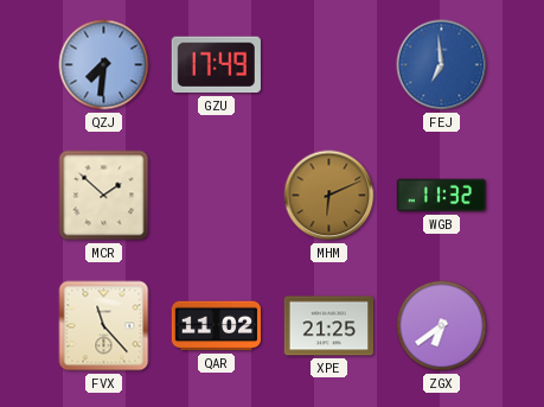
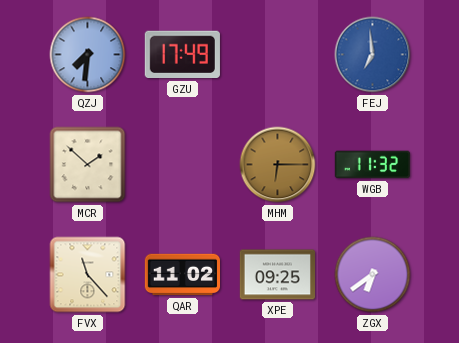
MHM: 6:11 -> 6:15
XPE: 21:25 -> 09:25
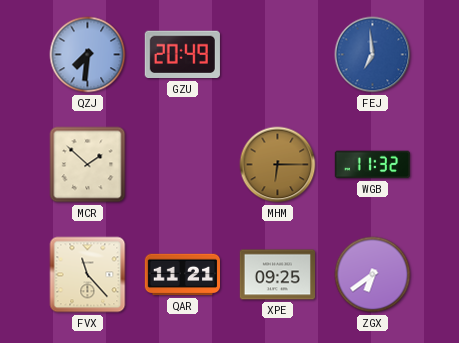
GZU: 17:49 -> 20:49
QAR: 11:02 -> 11:21
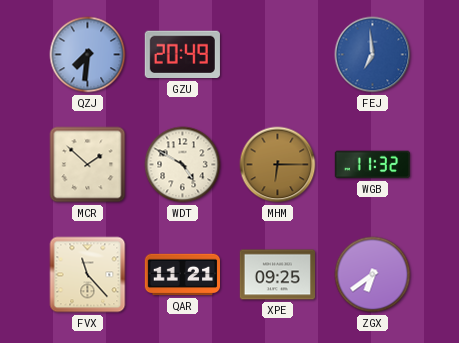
WDT: none -> 4:50
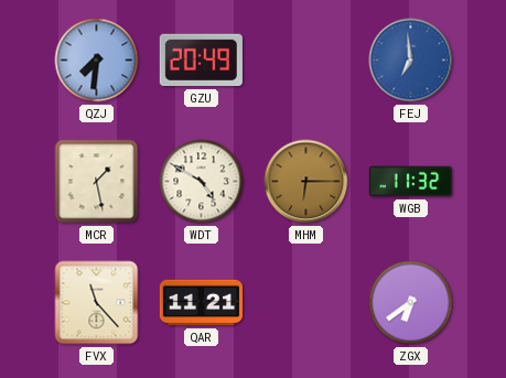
MCR: 1:52 -> 1:28
XPE: 09:25 -> none
